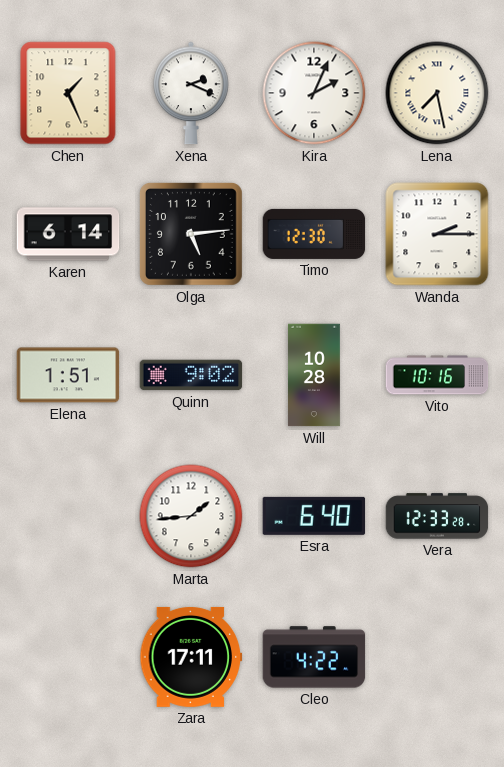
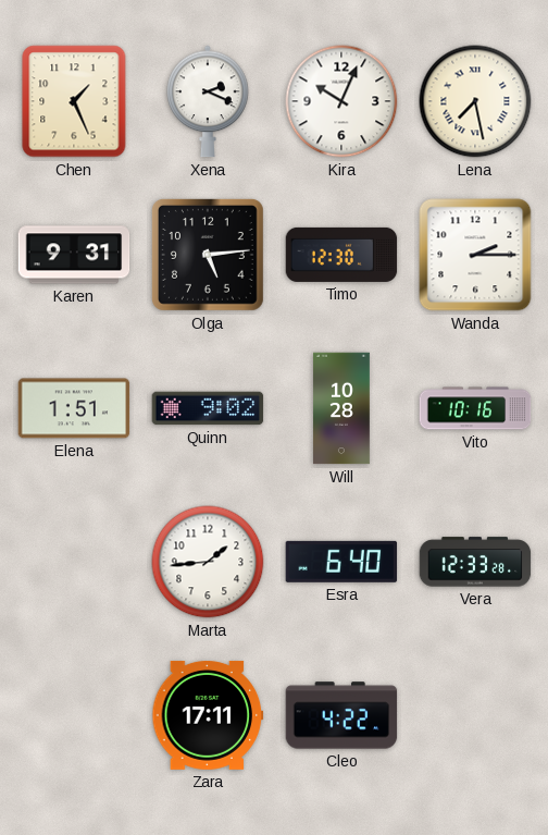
Kira: 2:04 -> 10:04
Karen: 6:14 -> 9:31
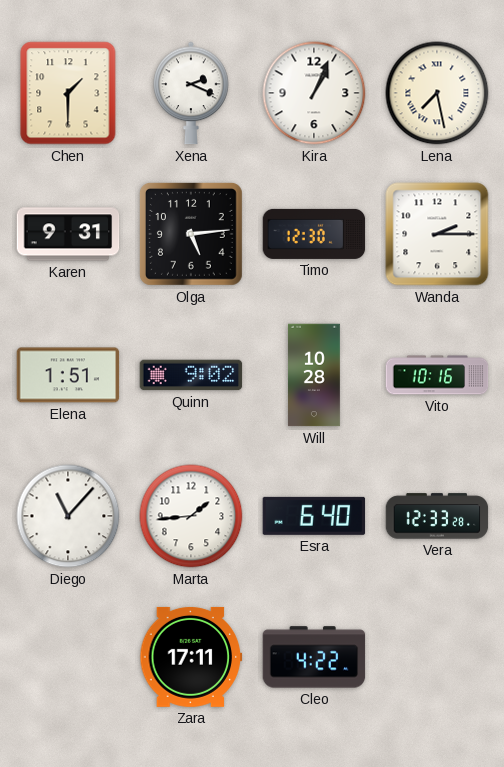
Chen: 1:26 -> 1:30
Kira: 10:04 -> 1:04
Diego: none -> 11:07
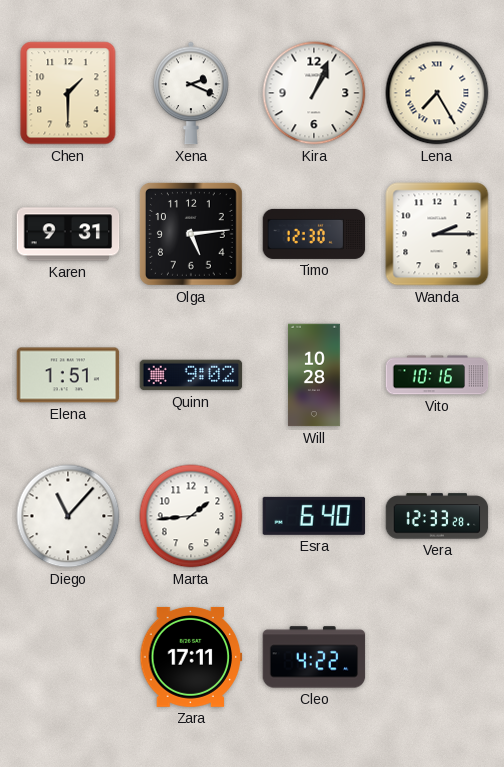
Lena: 7:28 -> 7:25
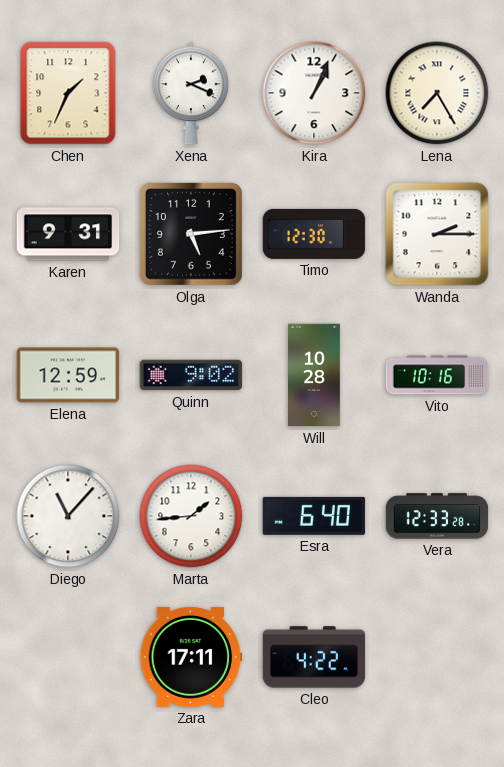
Chen: 1:30 -> 1:34
Elena: 1:51 -> 12:59
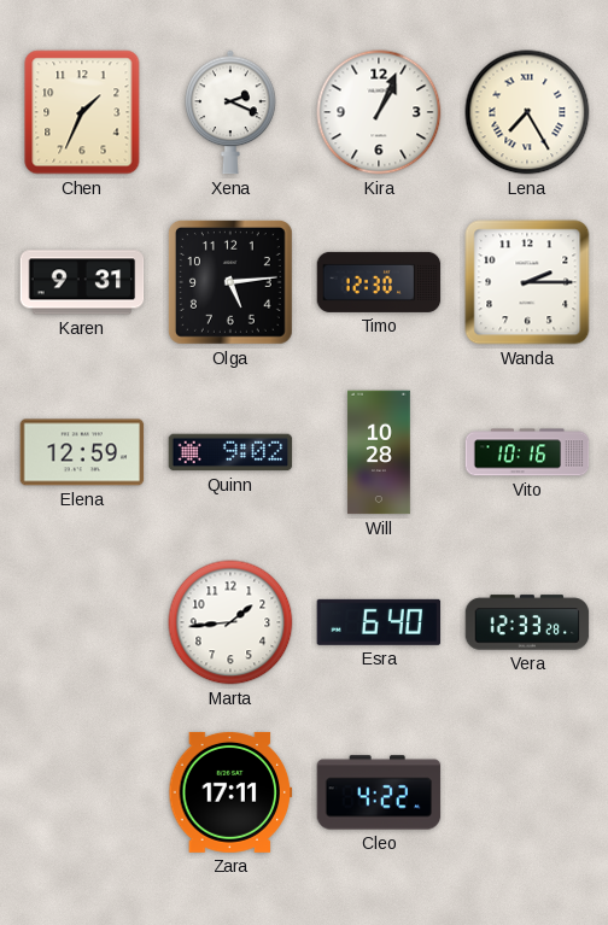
Diego: 11:07 -> none
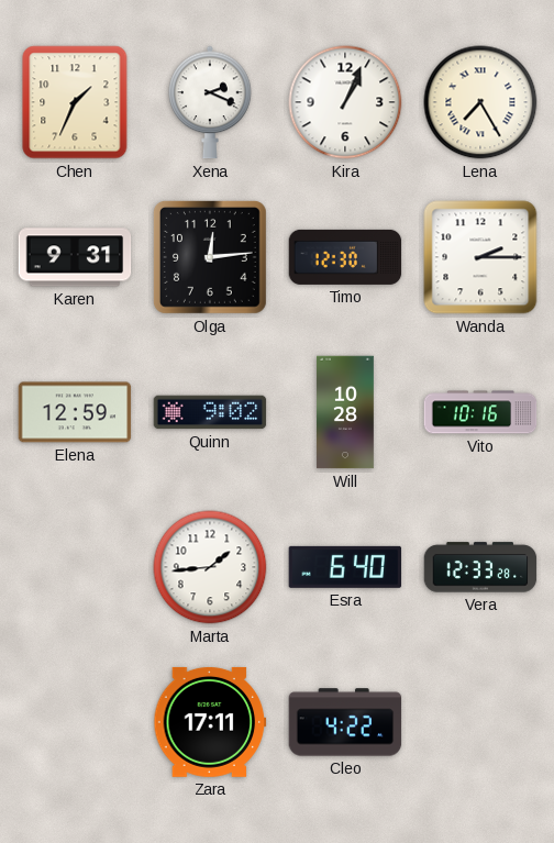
Olga: 5:14 -> 12:14
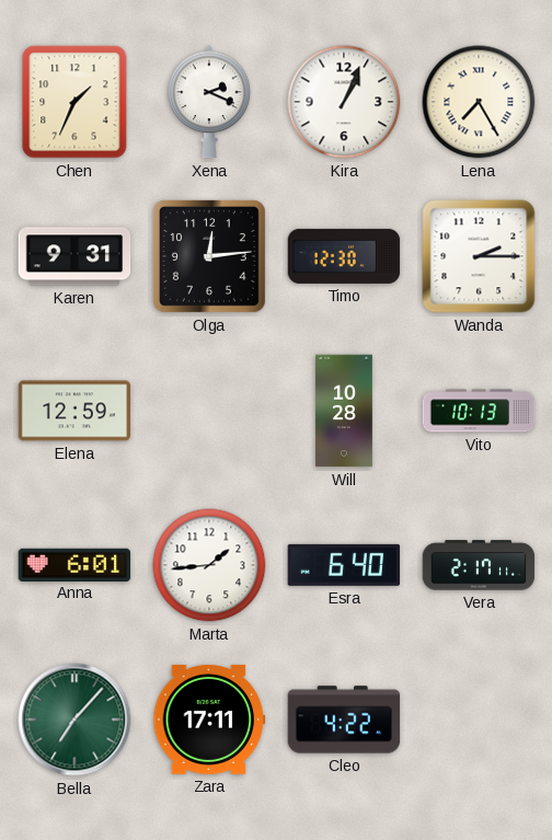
Quinn: 9:02 -> none
Vito: 10:16 -> 10:13
Anna: none -> 6:01
Vera: 12:33 -> 2:17
Bella: none -> 7:07
